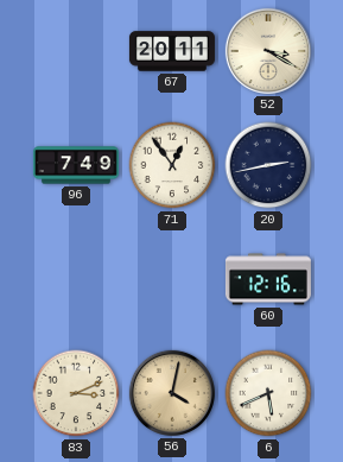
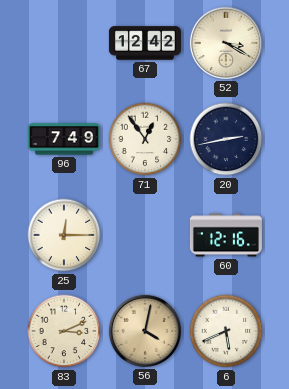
67: 20:11 -> 12:42
25: none -> 12:15
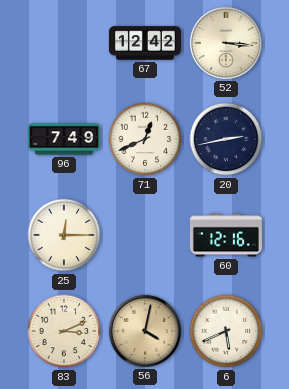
52: 3:20 -> 3:16
71: 12:54 -> 12:41
